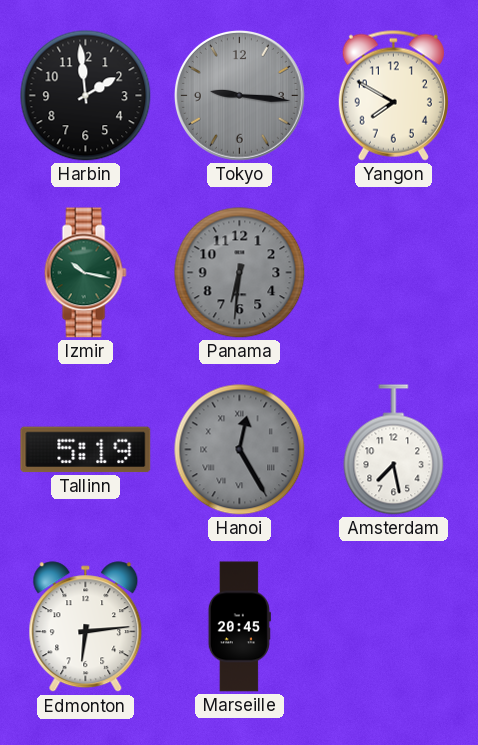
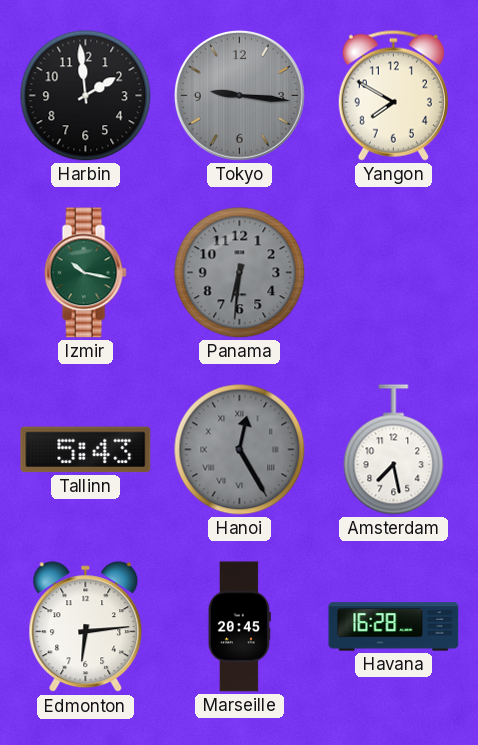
Tallinn: 5:19 -> 5:43
Havana: none -> 16:28
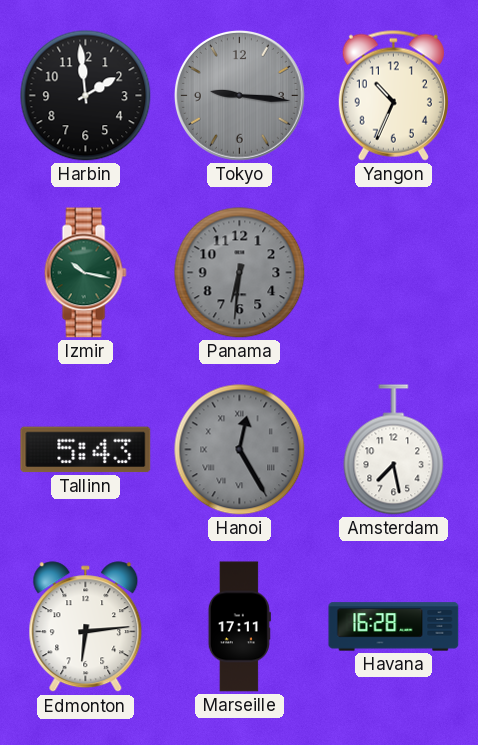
Yangon: 7:50 -> 10:34
Marseille: 20:45 -> 17:11
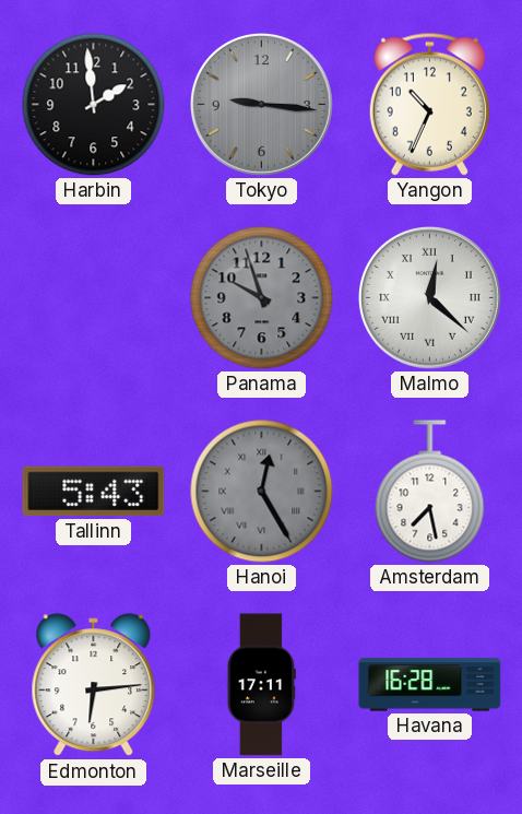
Izmir: 10:17 -> none
Panama: 6:31 -> 9:57
Malmo: none -> 12:22
